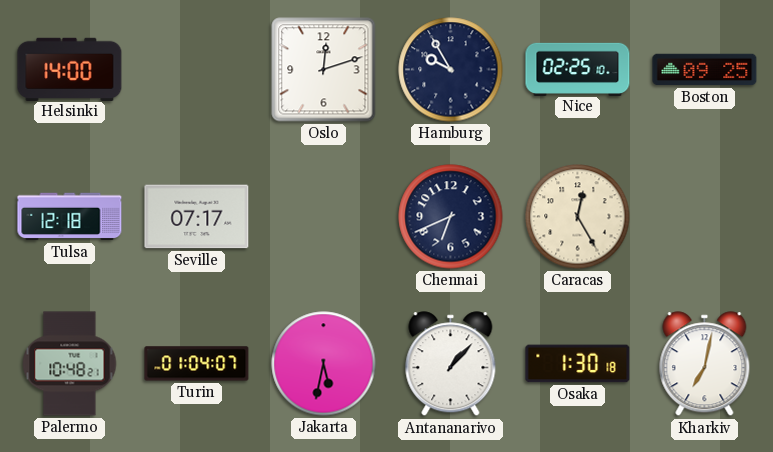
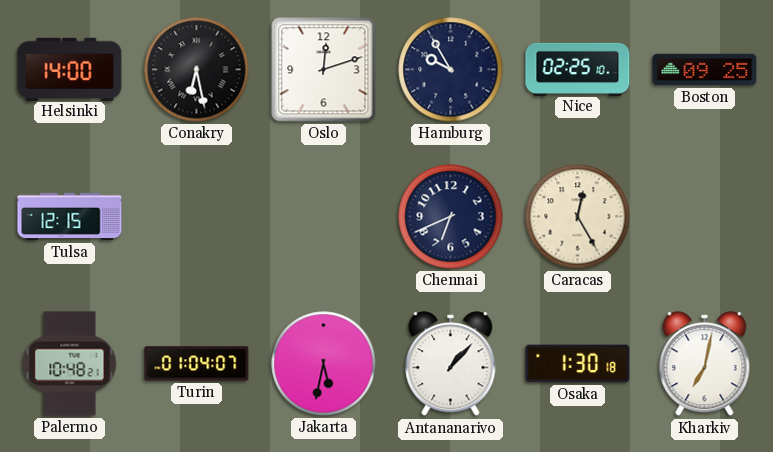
Conakry: none -> 6:28
Tulsa: 12:18 -> 12:15
Seville: 07:17 -> none
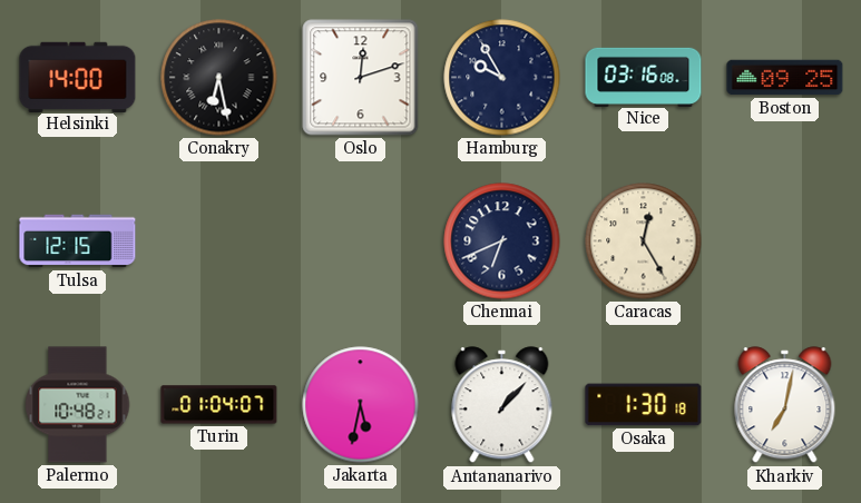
Nice: 02:25 -> 03:16
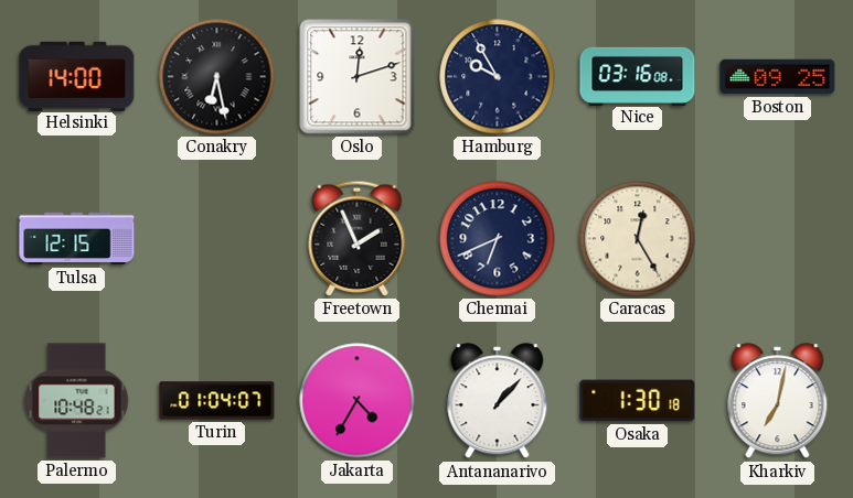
Freetown: none -> 1:56
Jakarta: 5:32 -> 4:35
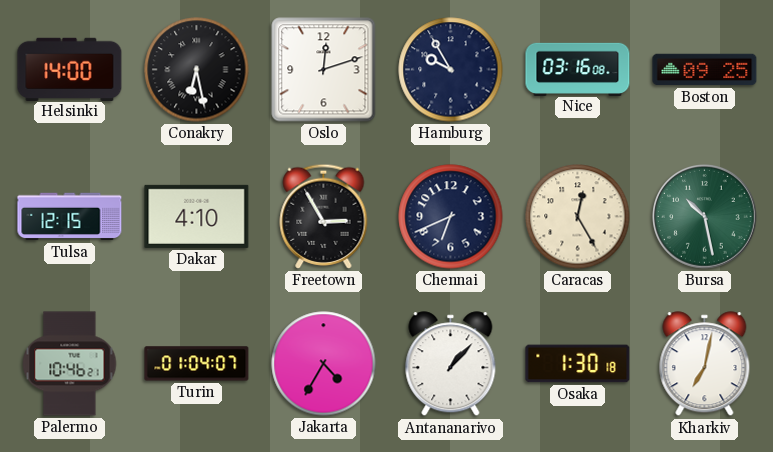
Dakar: none -> 4:10
Freetown: 1:56 -> 2:55
Bursa: none -> 10:28
Palermo: 10:48 -> 10:46
